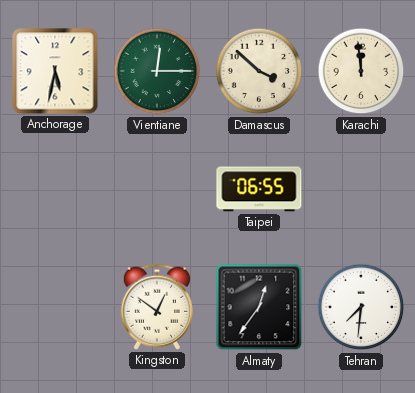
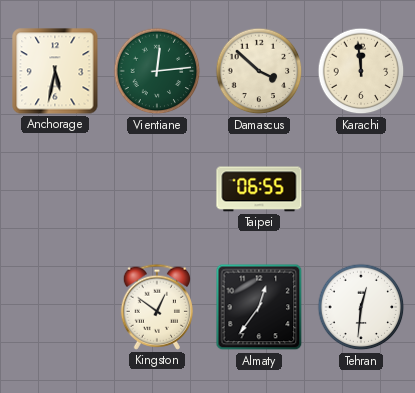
Vientiane: 12:15 -> 12:14
Tehran: 7:31 -> 12:31
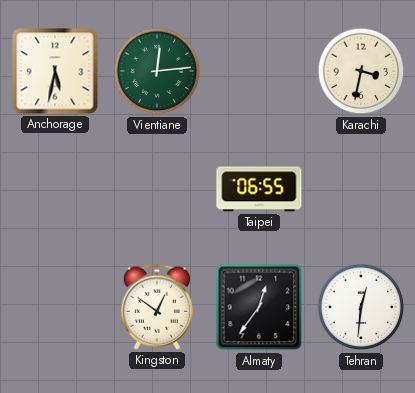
Damascus: 3:52 -> none
Karachi: 11:59 -> 3:32
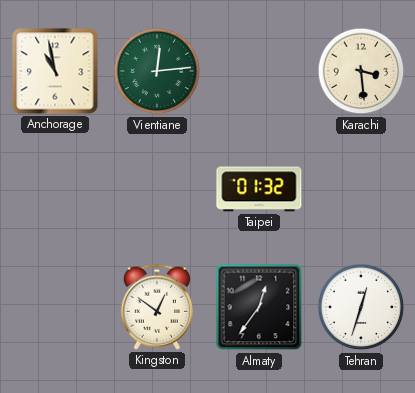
Anchorage: 5:32 -> 10:58
Karachi: 3:32 -> 3:29
Taipei: 06:55 -> 01:32
Tehran: 12:31 -> 12:33
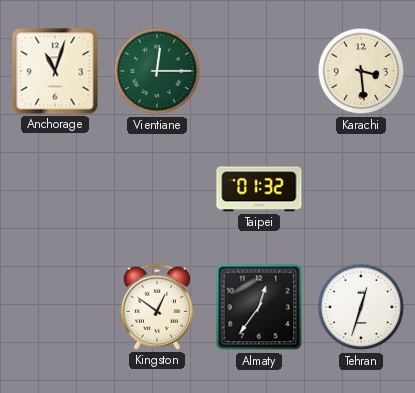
Anchorage: 10:58 -> 11:03
Vientiane: 12:14 -> 12:15
